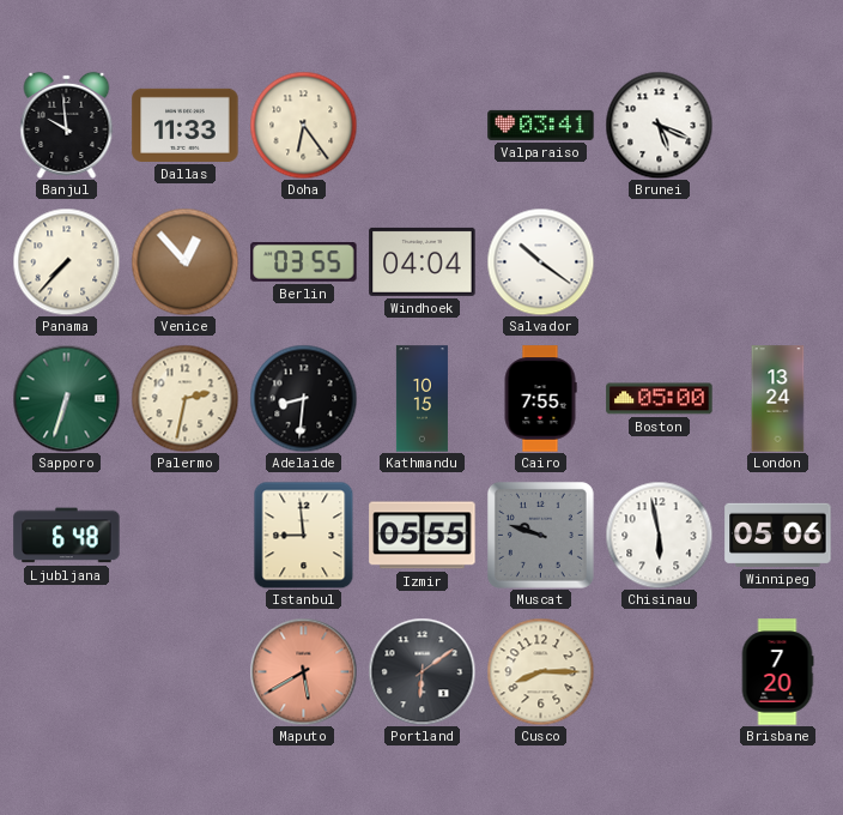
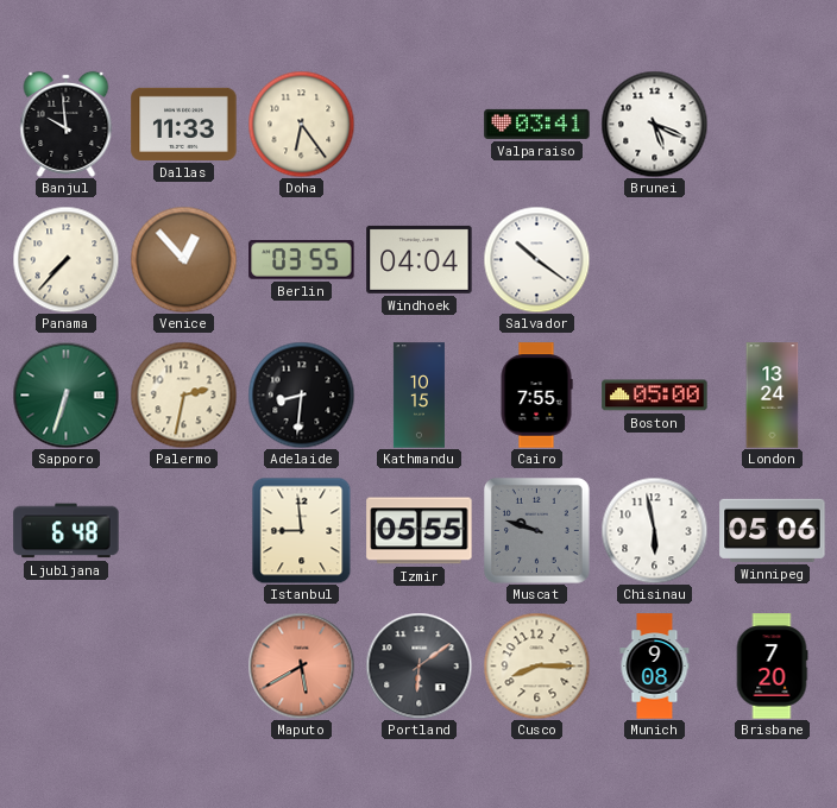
Munich: none -> 9:08
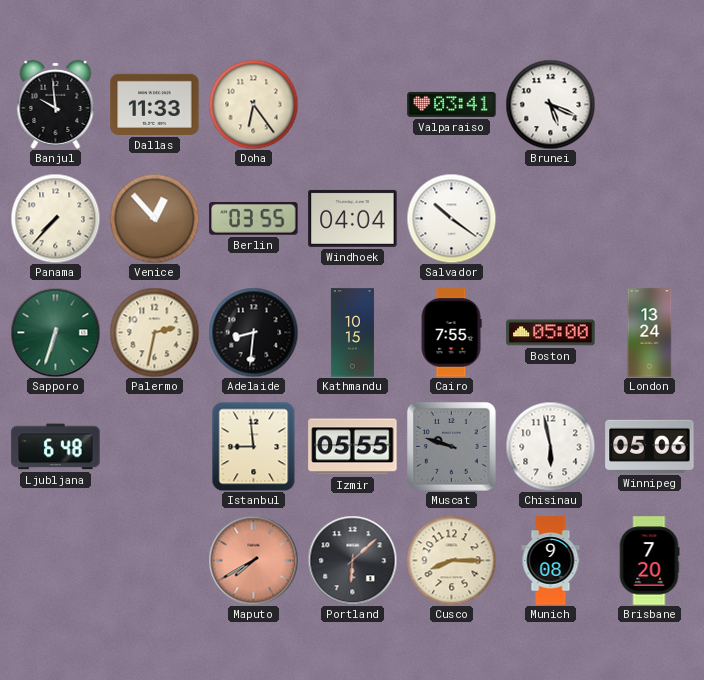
Maputo: 5:40 -> 7:40
Portland: 6:09 -> 6:08
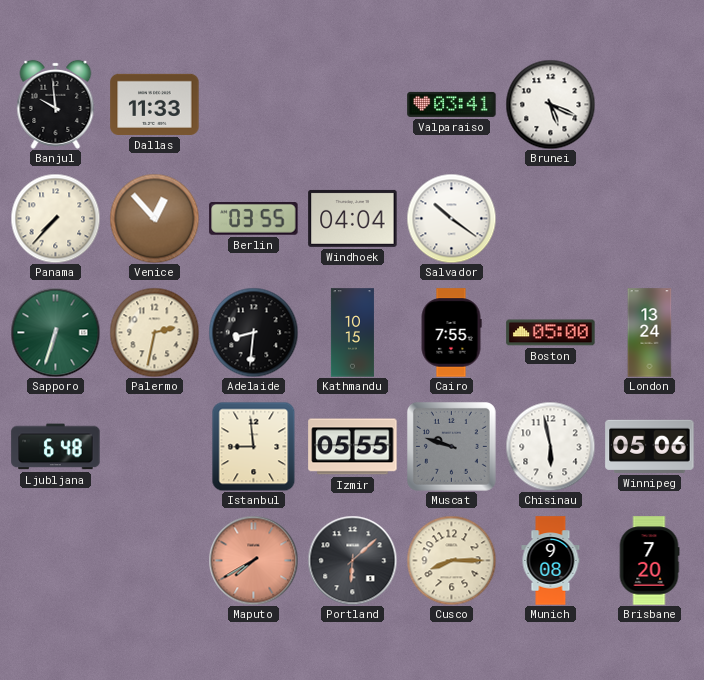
Doha: 6:24 -> none
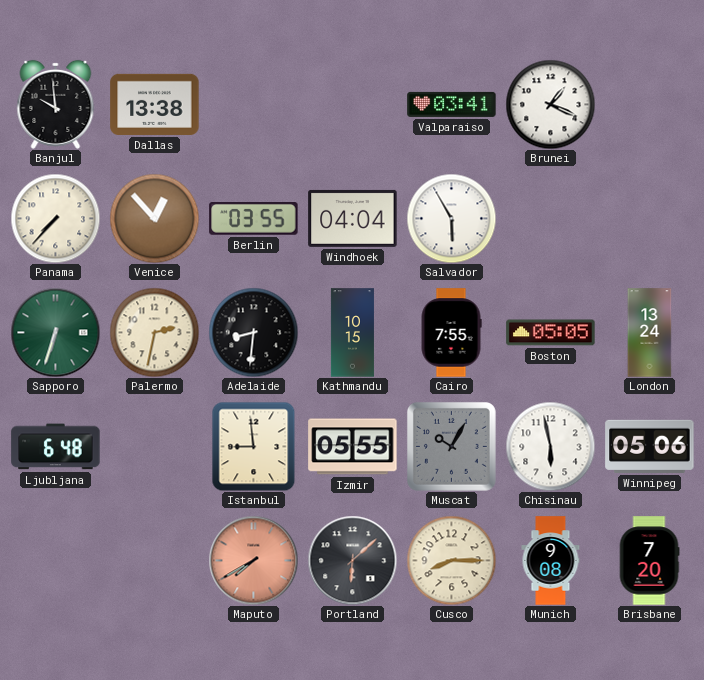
Dallas: 11:33 -> 13:38
Brunei: 5:19 -> 1:19
Salvador: 10:21 -> 5:55
Boston: 05:00 -> 05:05
Muscat: 9:48 -> 10:05
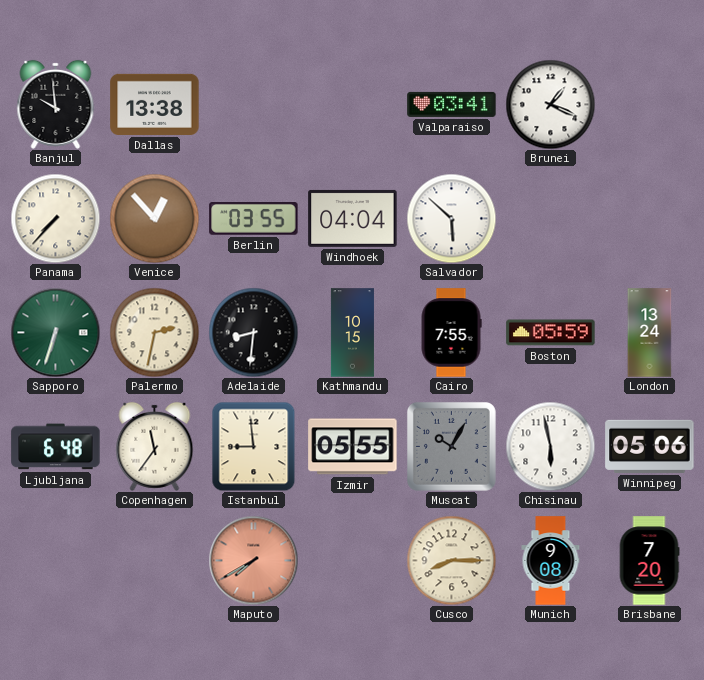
Salvador: 5:55 -> 5:52
Boston: 05:05 -> 05:59
Copenhagen: none -> 11:36
Portland: 6:08 -> none
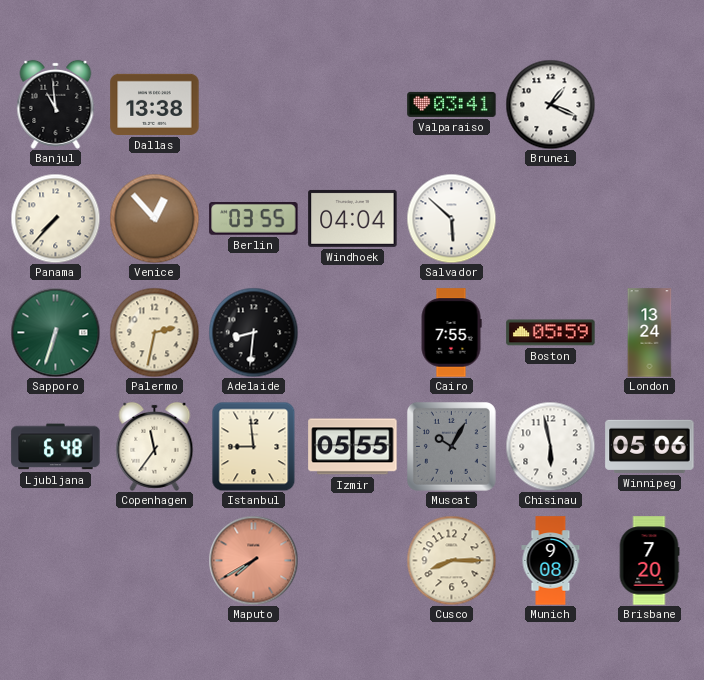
Banjul: 9:59 -> 10:59
Kathmandu: 10:15 -> none
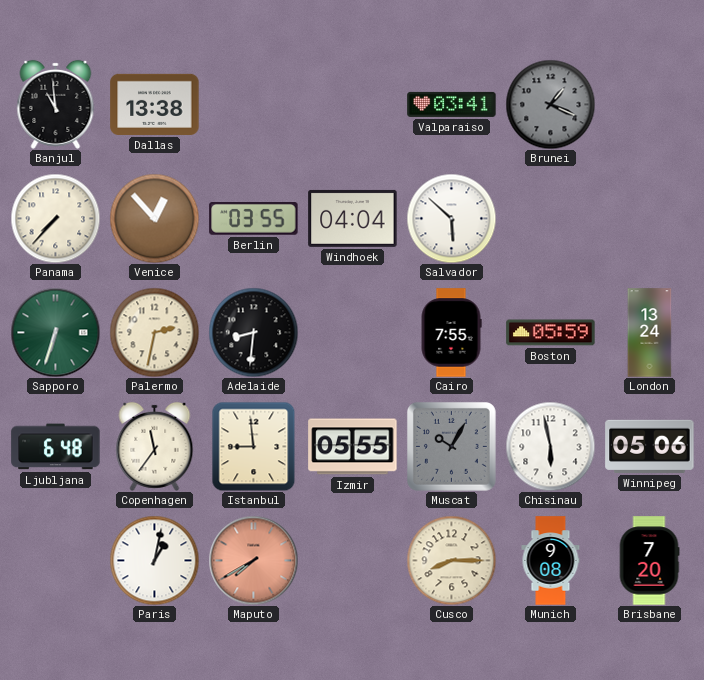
Brunei dial: white -> grey
Paris: none -> 1:02
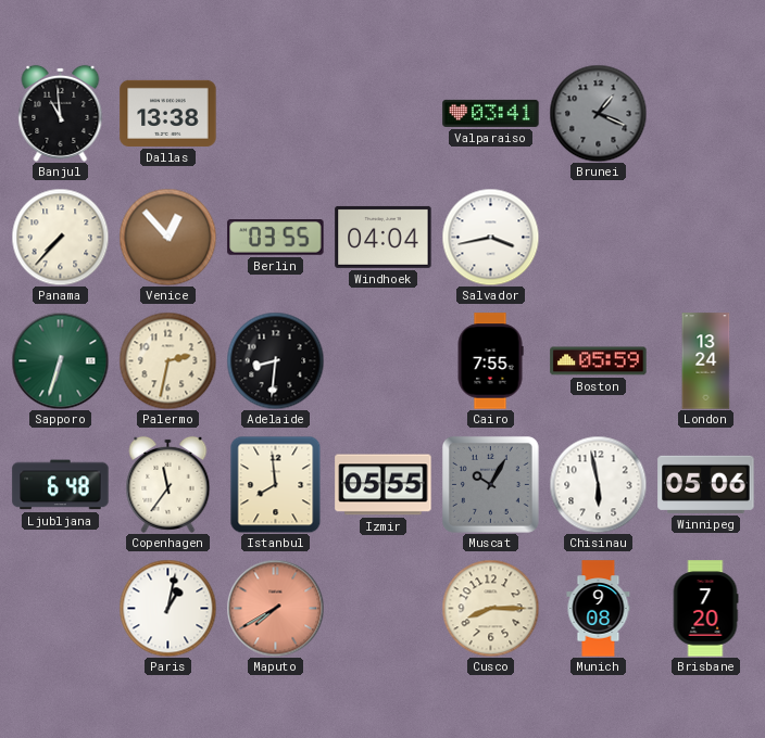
Salvador: 5:52 -> 3:43
Istanbul: 8:59 -> 7:59
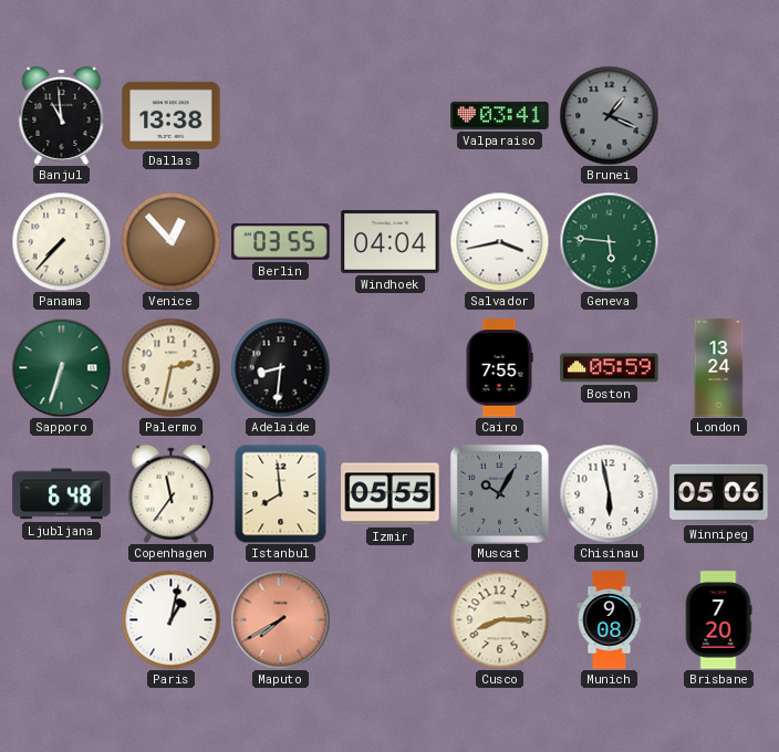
Geneva: none -> 5:46
